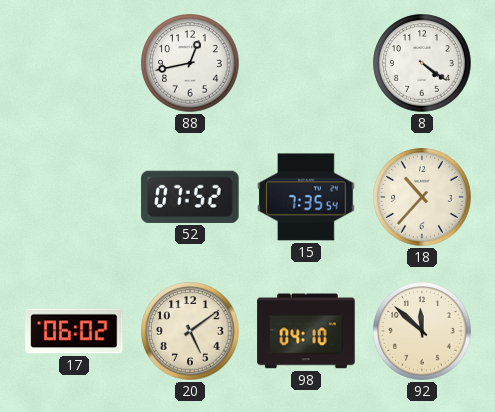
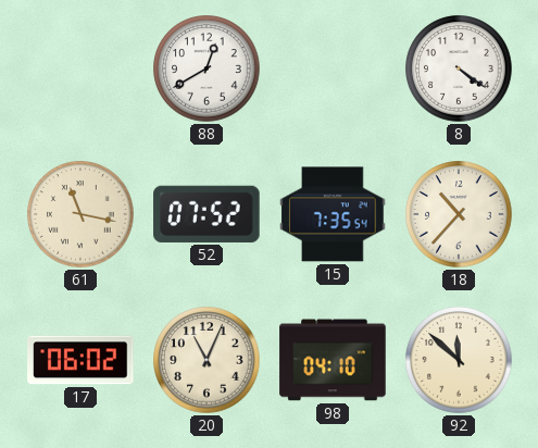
88: 12:43 -> 12:40
61: none -> 11:17
20: 5:09 -> 11:04
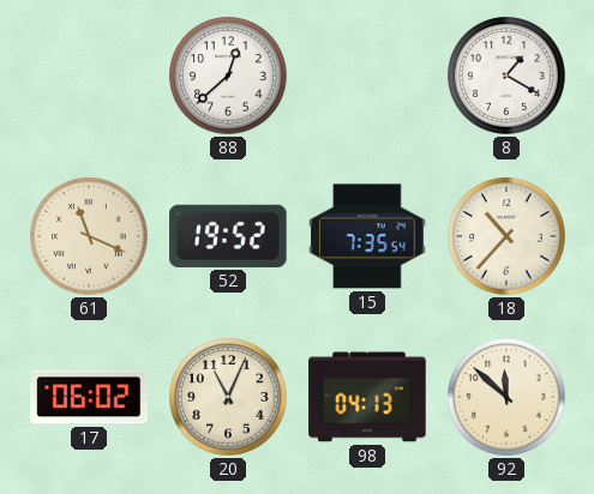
88: 12:40 -> 12:38
8: 4:21 -> 1:20
61: 11:17 -> 11:19
52: 07:52 -> 19:52
98: 04:10 -> 04:13
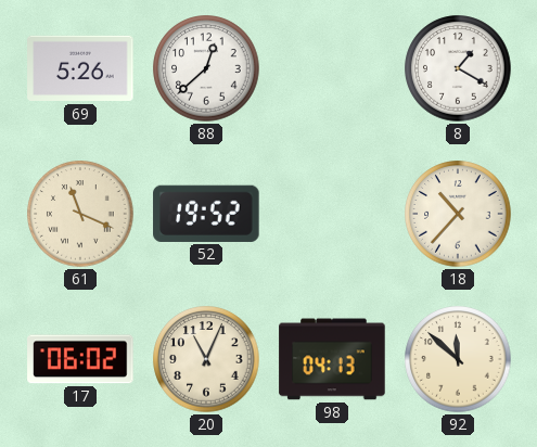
69: none -> 5:26
15: 7:35 -> none
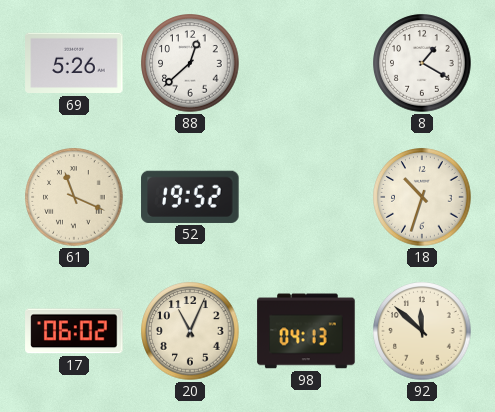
18: 10:37 -> 10:33
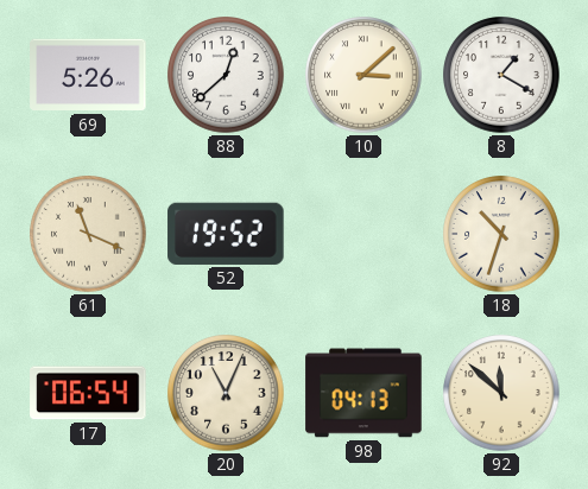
10: none -> 3:08
17: 06:02 -> 06:54
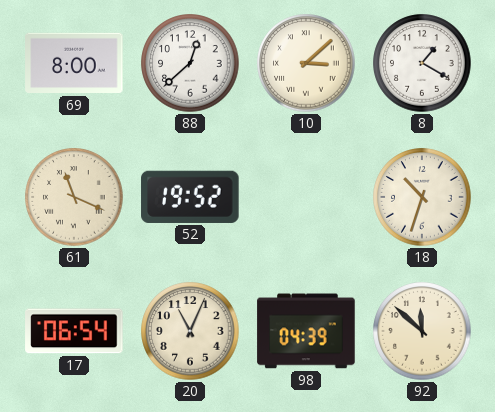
69: 5:26 -> 8:00
98: 04:13 -> 04:39
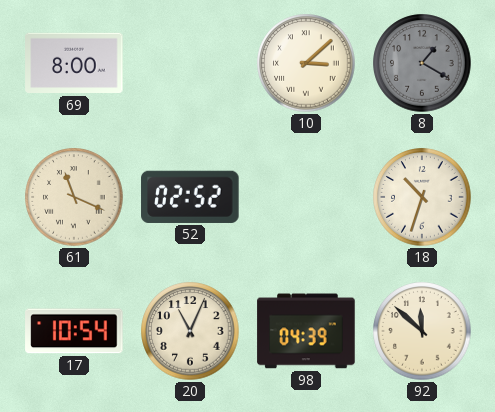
88: 12:38 -> none
8 dial: white -> grey
52: 19:52 -> 02:52
17: 06:54 -> 10:54
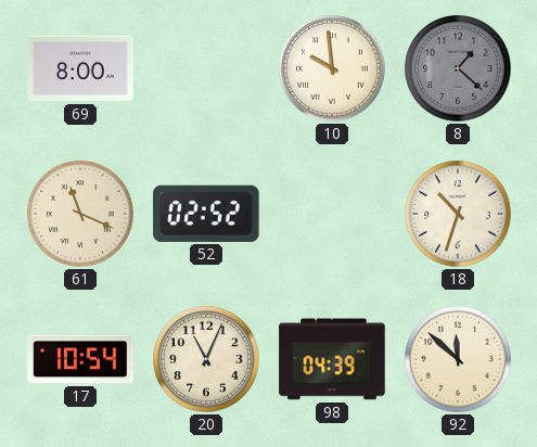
10: 3:08 -> 9:59
8: 1:20 -> 1:22
